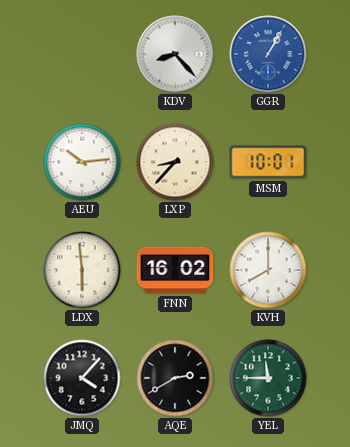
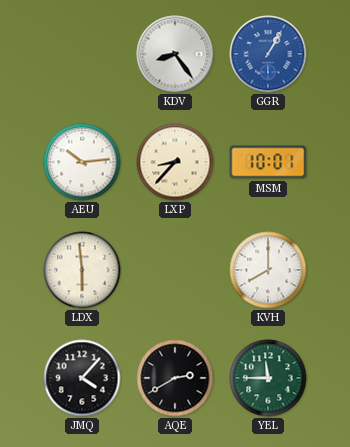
KDV: 8:23 -> 8:24
FNN: 16:02 -> none
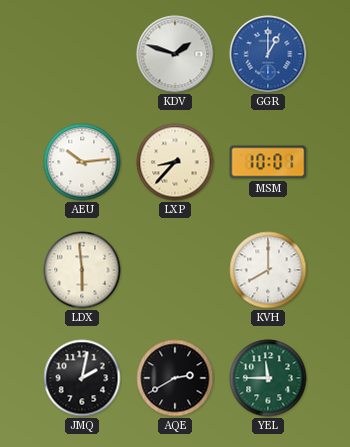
KDV: 8:24 -> 1:48
GGR: 1:05 -> 1:00
JMQ: 4:07 -> 2:02
